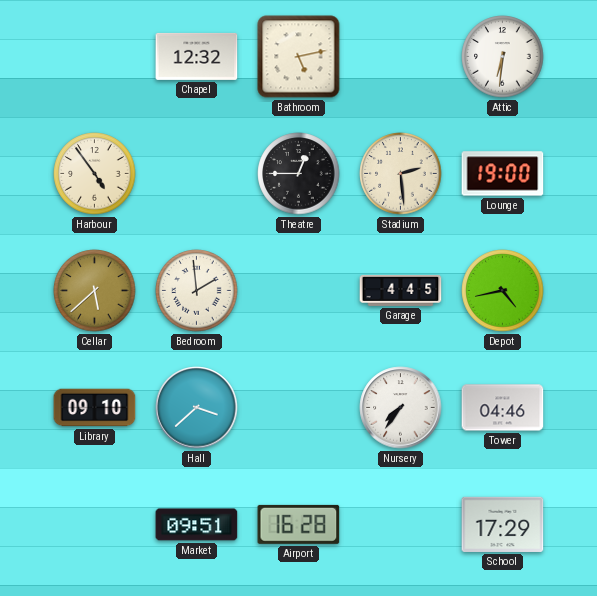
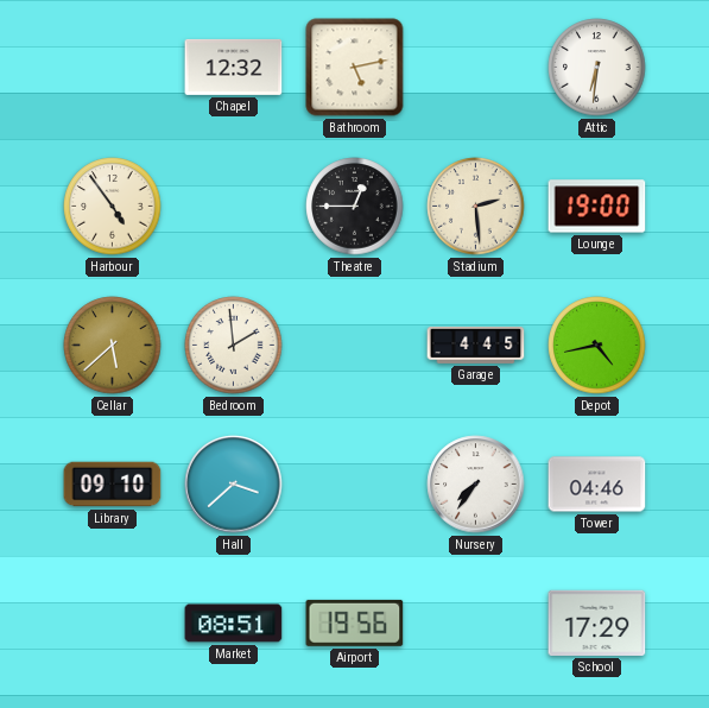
Market: 09:51 -> 08:51
Airport: 16:28 -> 19:56
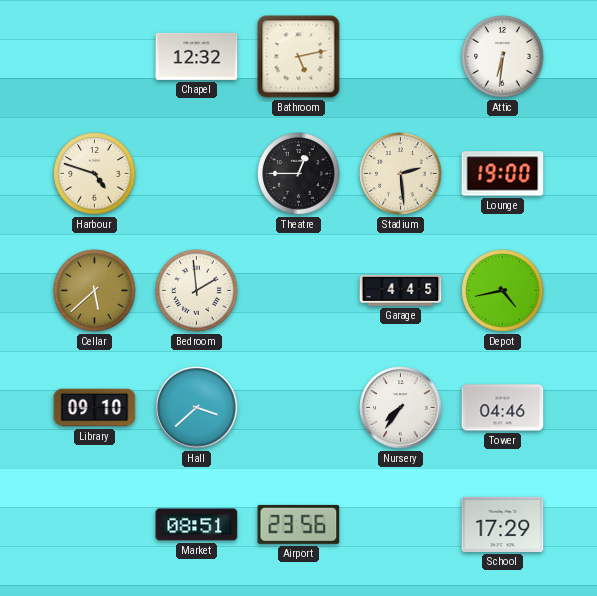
Harbour: 4:54 -> 4:48
Airport: 19:56 -> 23:56
